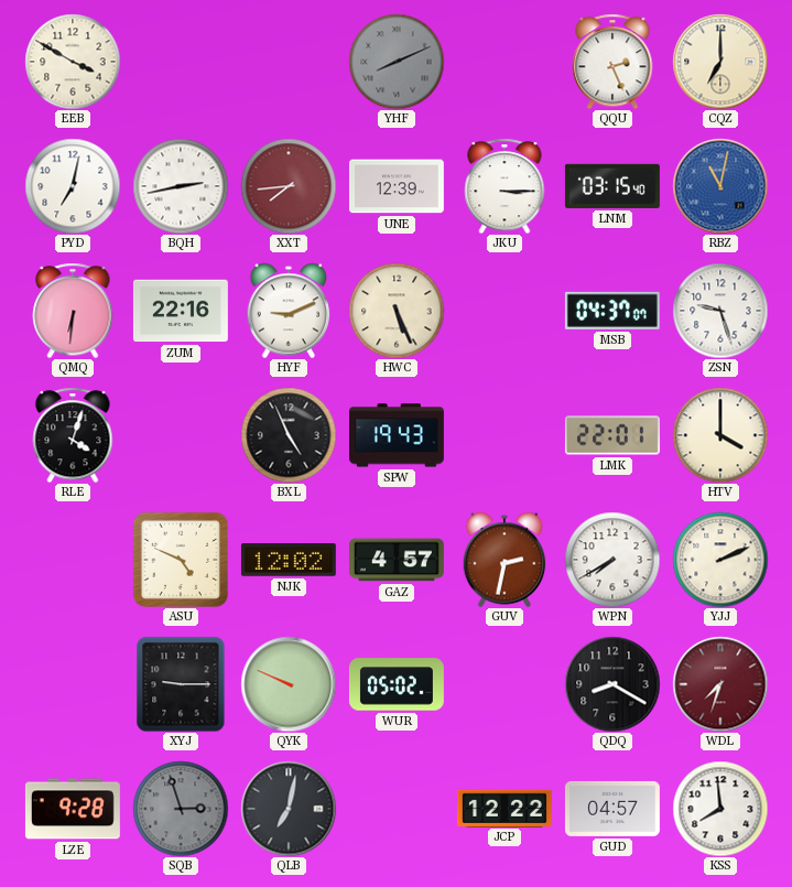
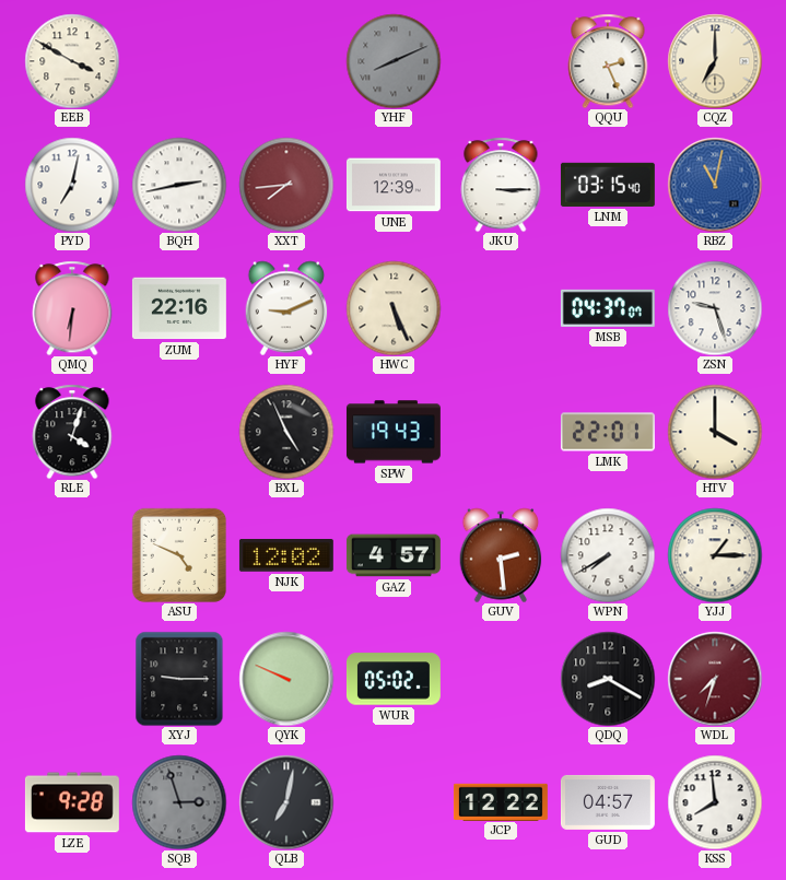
GUV: 2:32 -> 2:29
YJJ: 2:11 -> 1:15
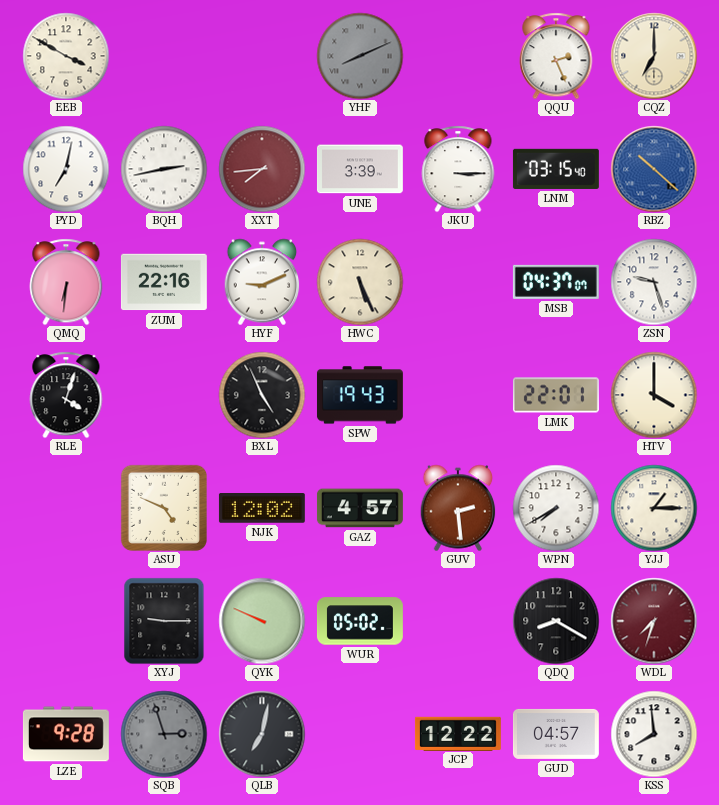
UNE: 12:39 -> 3:39
RBZ: 11:02 -> 10:22
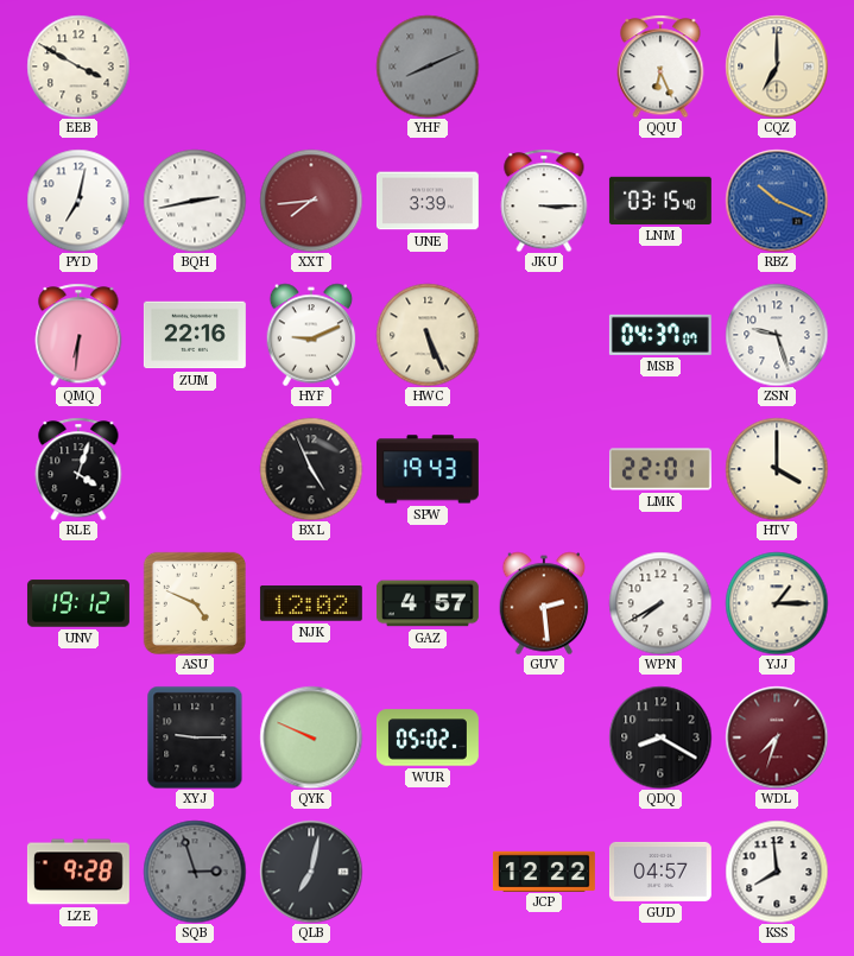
QQU: 2:26 -> 6:26
RBZ: 10:22 -> 10:19
UNV: none -> 19:12
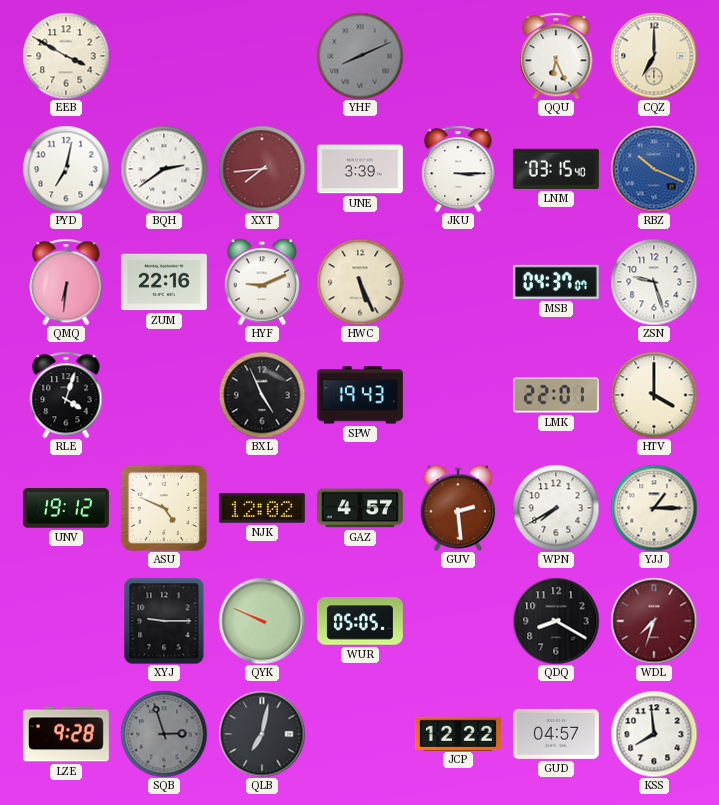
BQH: 2:43 -> 2:39
WUR: 05:02 -> 05:05
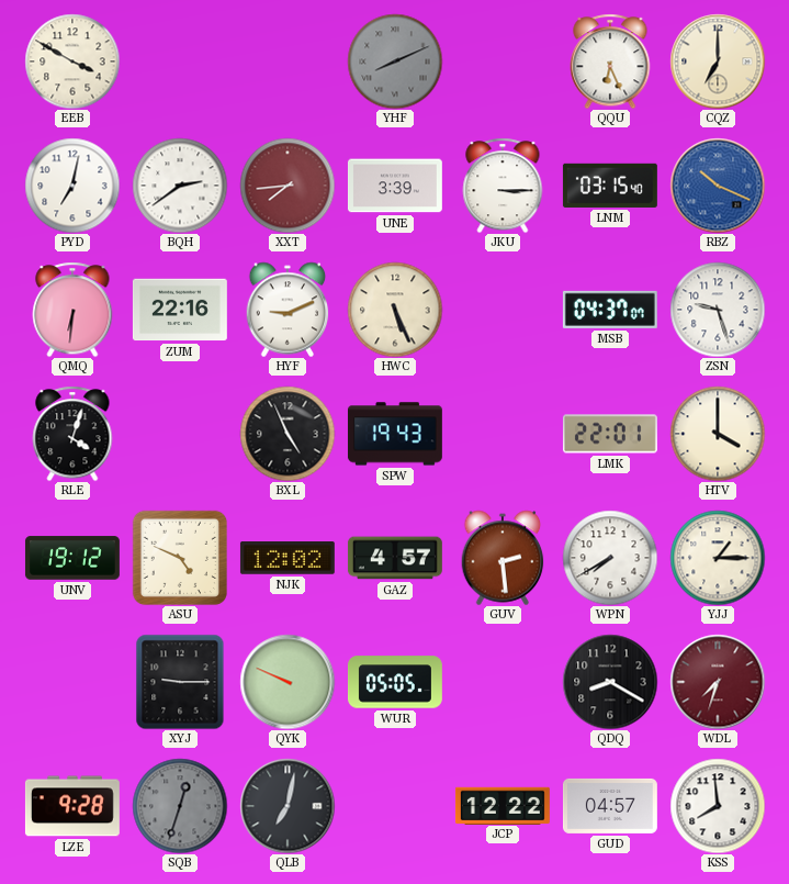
SQB: 2:57 -> 12:33
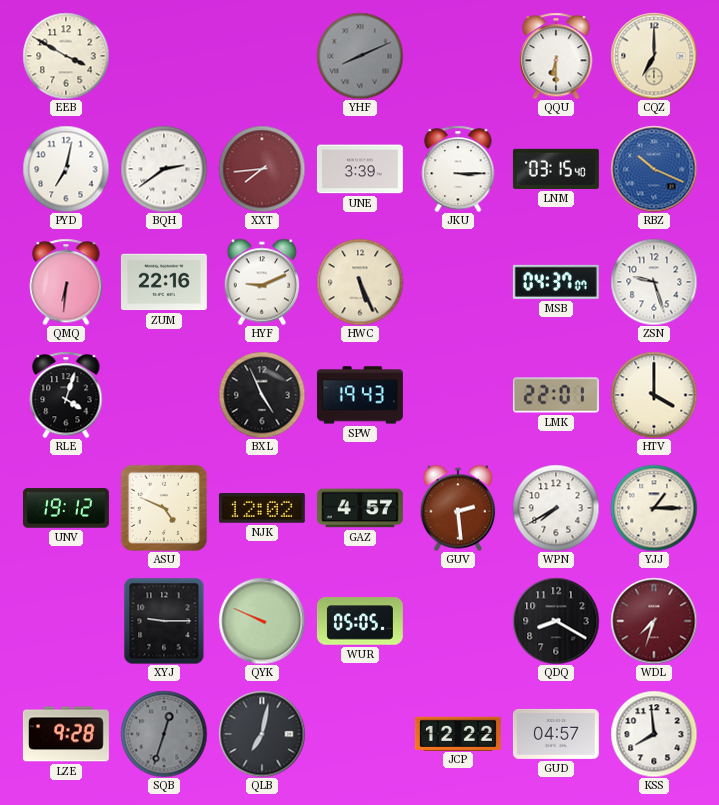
QQU: 6:26 -> 6:30
